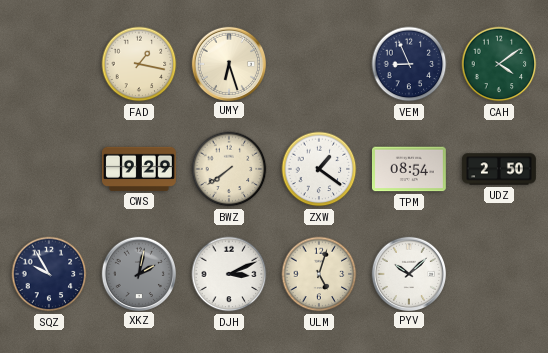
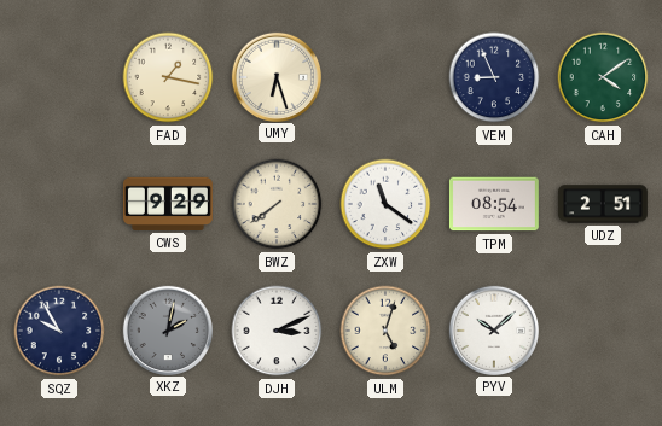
ZXW: 1:21 -> 11:21
UDZ: 2:50 -> 2:51
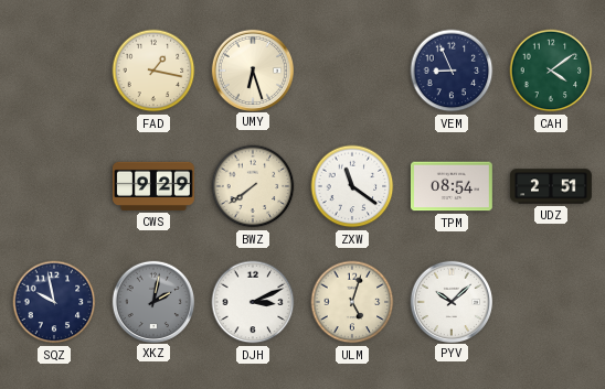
SQZ: 9:55 -> 9:58
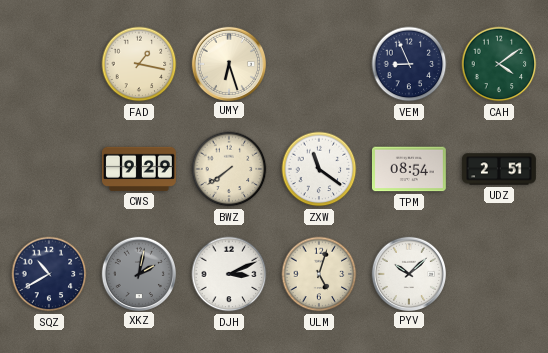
SQZ: 9:58 -> 10:40
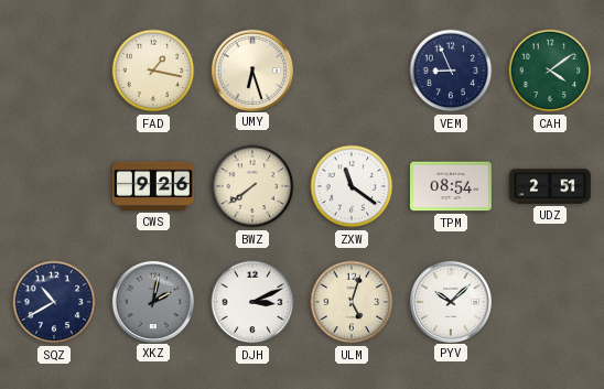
CWS: 9:29 -> 9:26
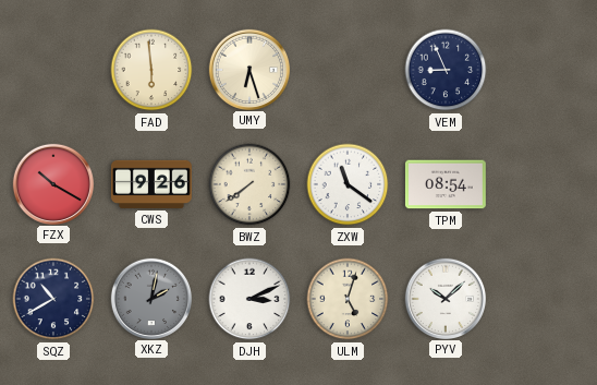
FAD: 1:17 -> 5:59
CAH: 4:09 -> none
FZX: none -> 10:20
UDZ: 2:51 -> none
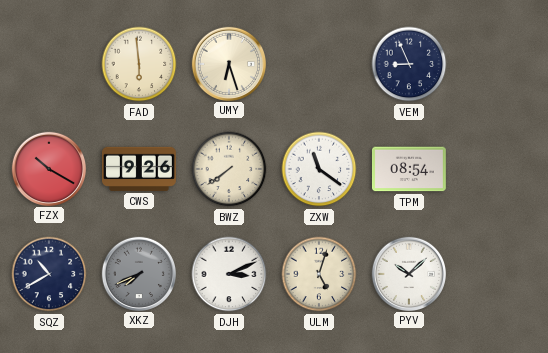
XKZ: 2:02 -> 7:41
